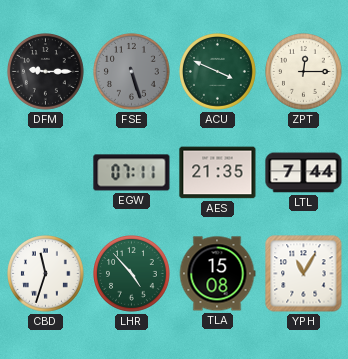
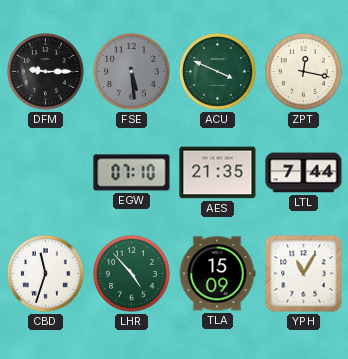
FSE: 5:27 -> 5:29
ZPT: 12:15 -> 12:17
EGW: 07:11 -> 07:10
TLA: 15:08 -> 15:09
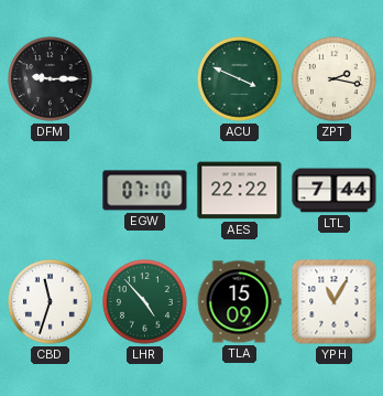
FSE: 5:29 -> none
ZPT: 12:17 -> 2:17
AES: 21:35 -> 22:22
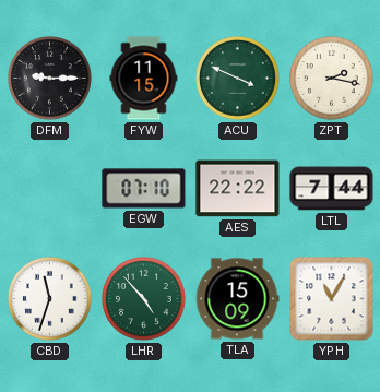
FYW: none -> 11:15
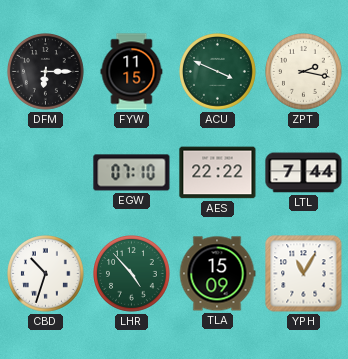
DFM: 9:15 -> 6:15
CBD: 11:33 -> 10:33
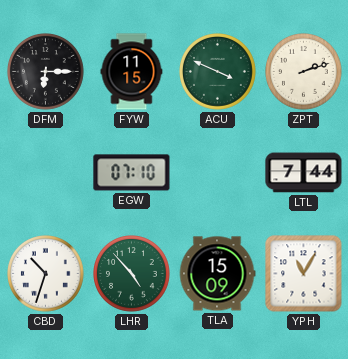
ZPT: 2:17 -> 2:12
AES: 22:22 -> none
